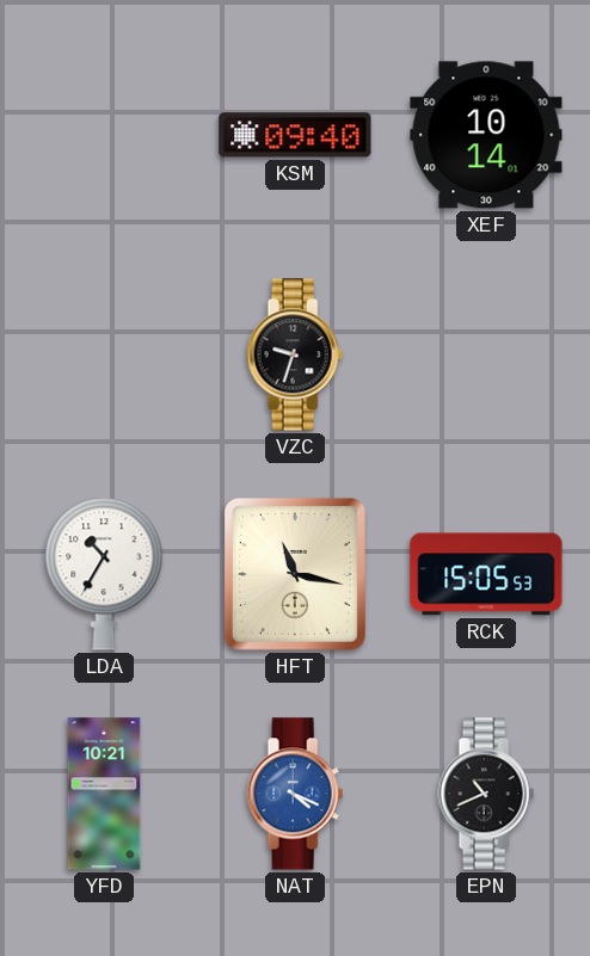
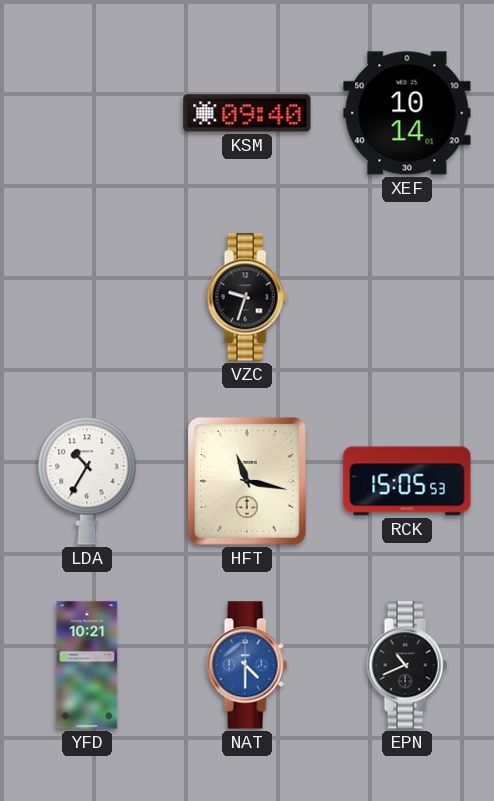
NAT: 4:19 -> 4:30
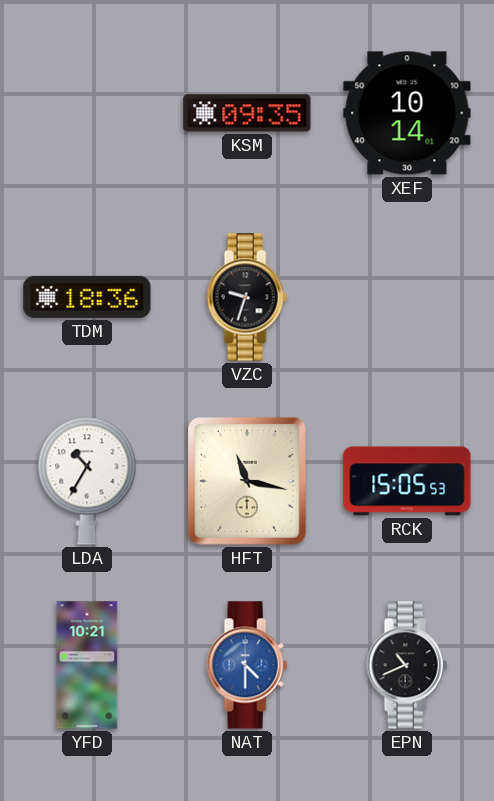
KSM: 09:40 -> 09:35
TDM: none -> 18:36
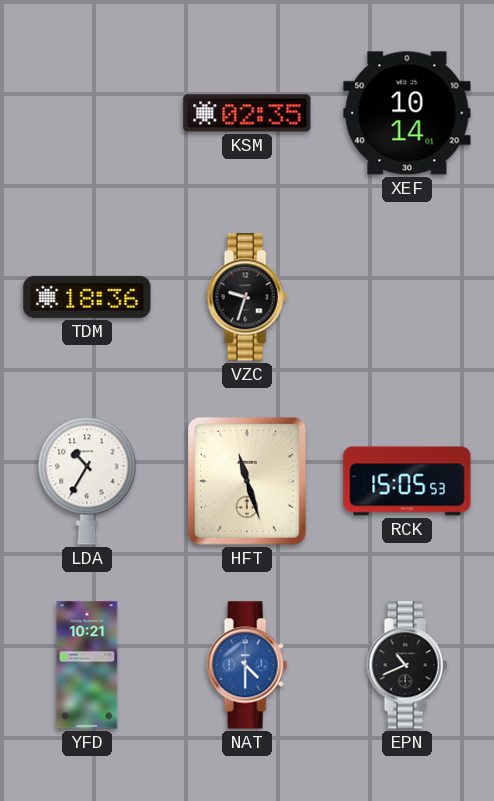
KSM: 09:35 -> 02:35
HFT: 11:17 -> 11:27
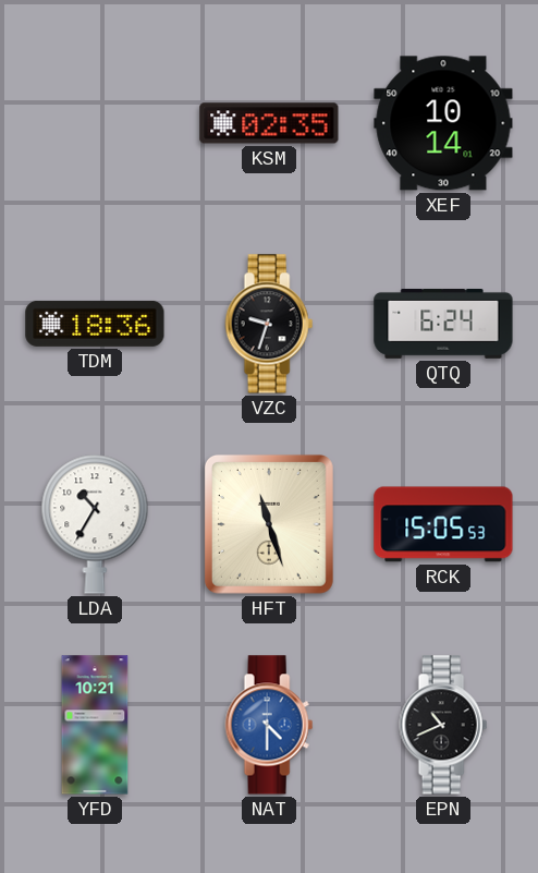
QTQ: none -> 6:24
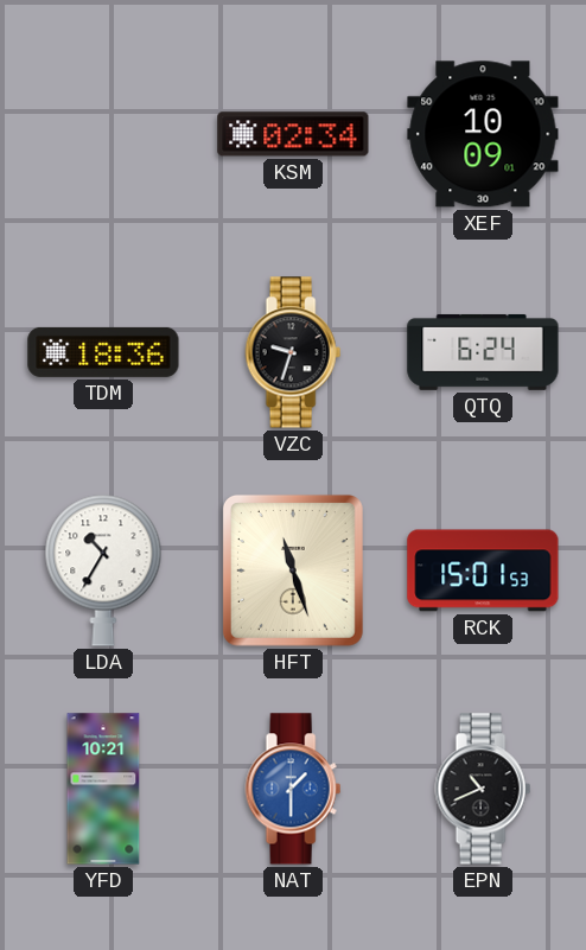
KSM: 02:35 -> 02:34
XEF: 10:14 -> 10:09
RCK: 15:05 -> 15:01
NAT: 4:30 -> 1:30
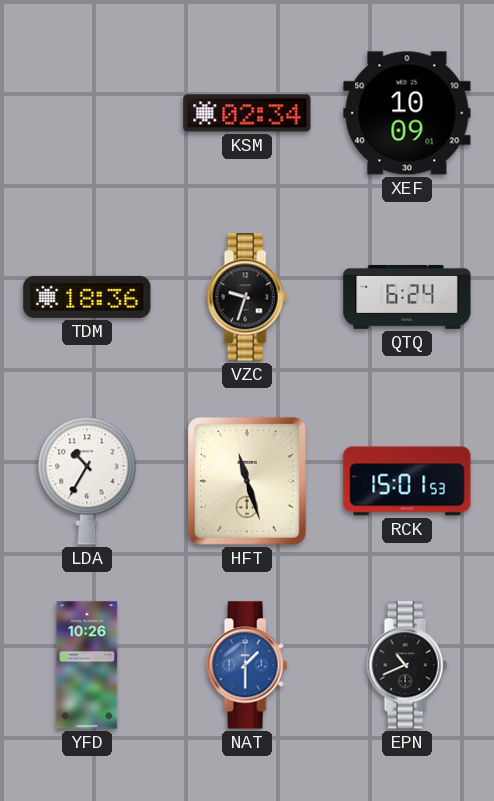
YFD: 10:21 -> 10:26
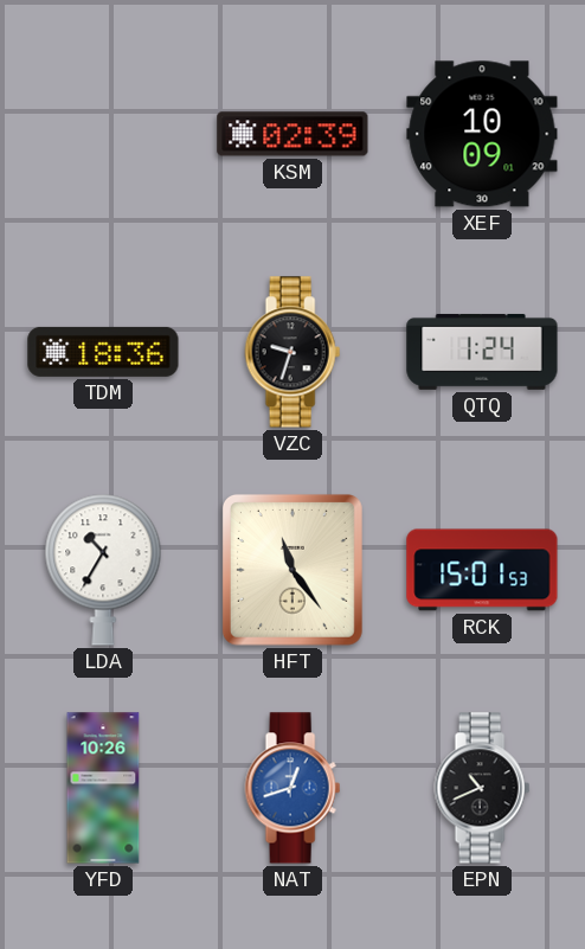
KSM: 02:34 -> 02:39
QTQ: 6:24 -> 1:24
HFT: 11:27 -> 11:24
NAT: 1:30 -> 12:42
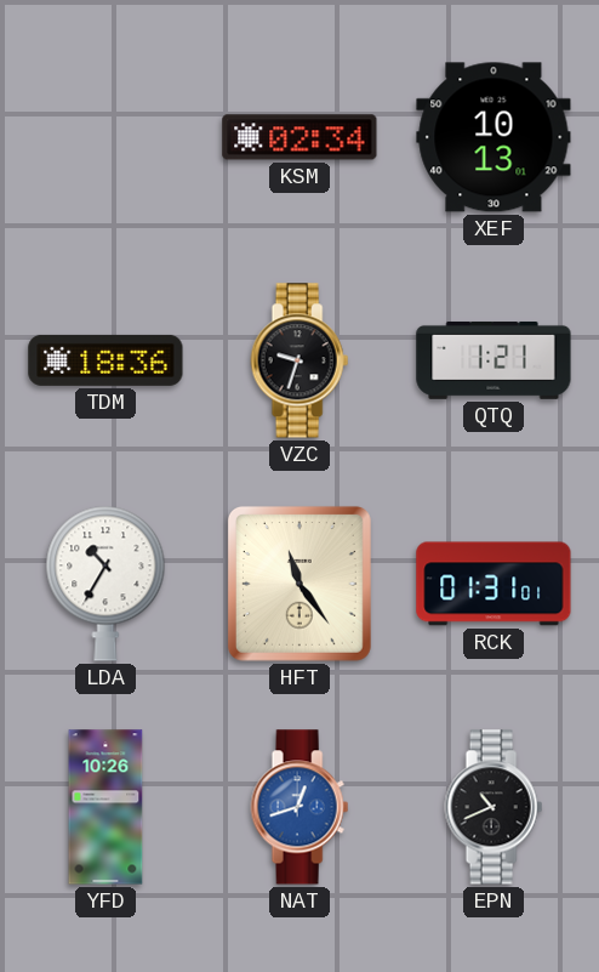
KSM: 02:39 -> 02:34
XEF: 10:09 -> 10:13
QTQ: 1:24 -> 1:21
RCK: 15:01 -> 01:31
